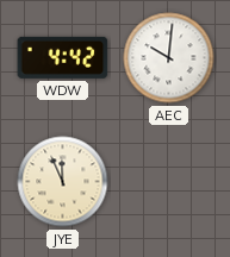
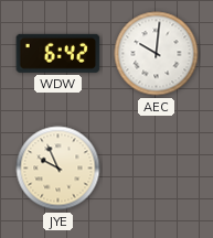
WDW: 4:42 -> 6:42
JYE: 11:56 -> 9:56
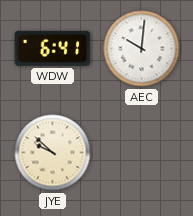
WDW: 6:42 -> 6:41
JYE: 9:56 -> 9:52
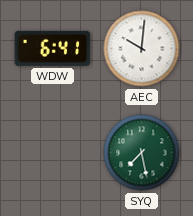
JYE: 9:52 -> none
SYQ: none -> 7:28
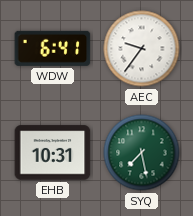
AEC: 10:01 -> 9:36
EHB: none -> 10:31
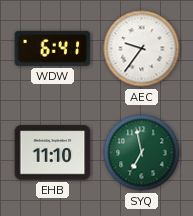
EHB: 10:31 -> 11:10
SYQ: 7:28 -> 6:58
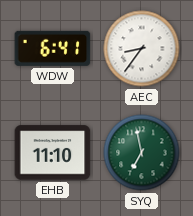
AEC: 9:36 -> 8:36
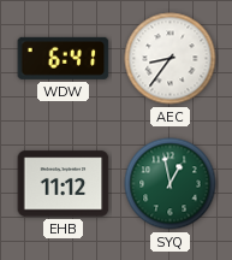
EHB: 11:10 -> 11:12
SYQ: 6:58 -> 12:58
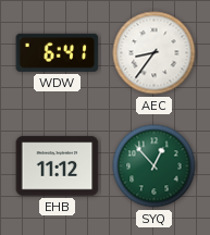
SYQ: 12:58 -> 12:53
